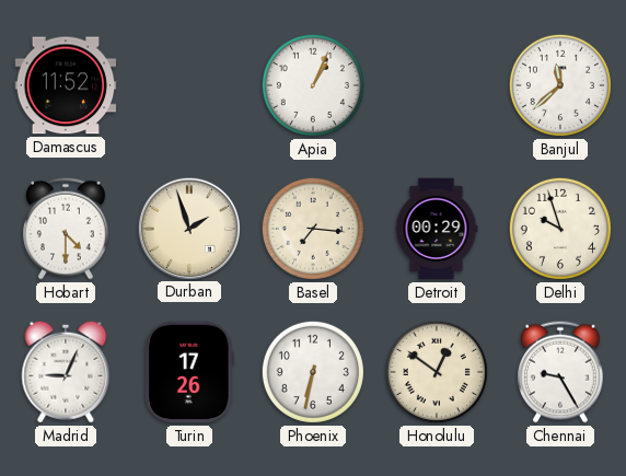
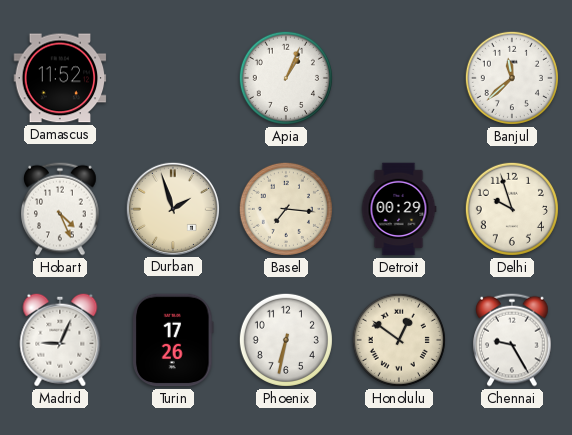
Hobart: 4:30 -> 4:26
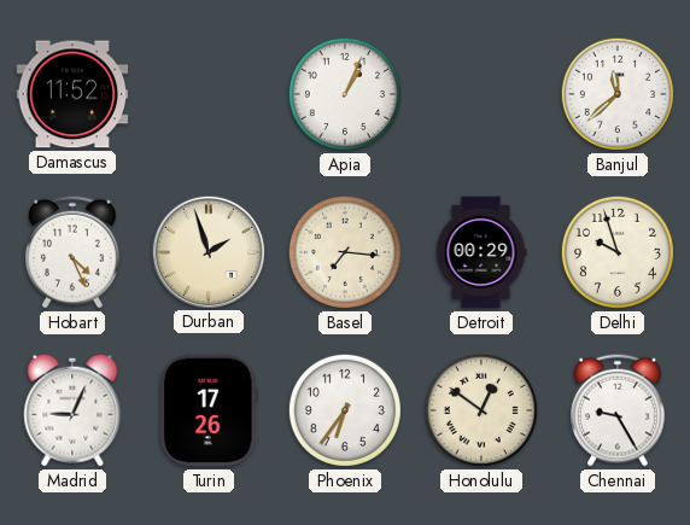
Phoenix: 6:32 -> 6:36
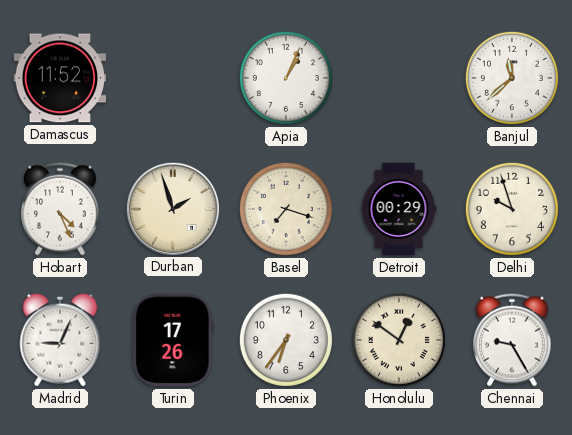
Basel: 7:16 -> 7:18
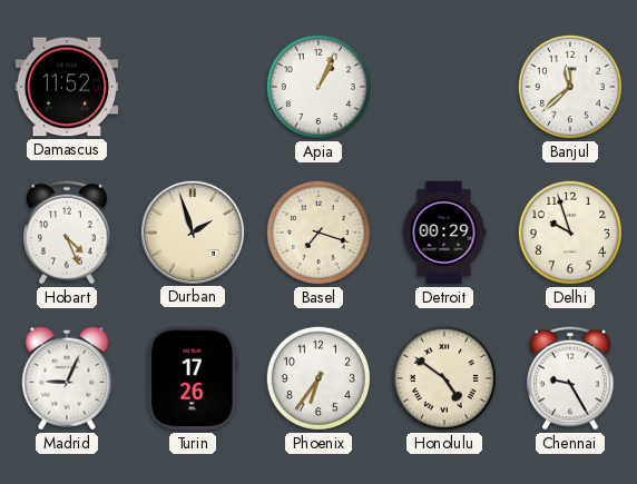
Honolulu: 12:51 -> 4:51
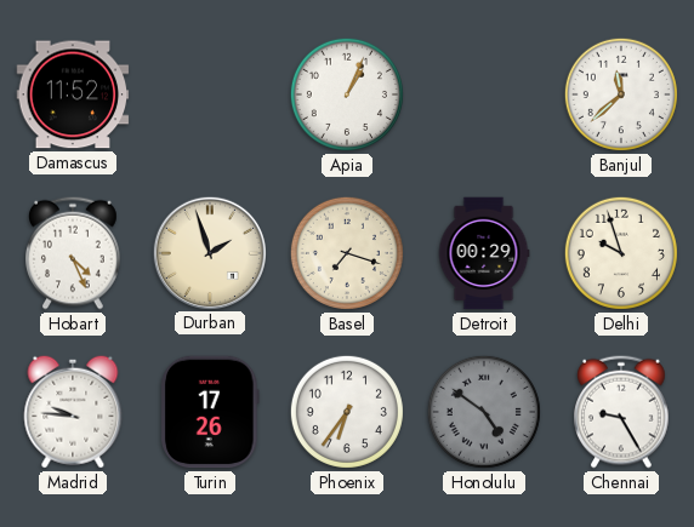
Madrid: 9:04 -> 9:46
Honolulu dial: cream -> grey
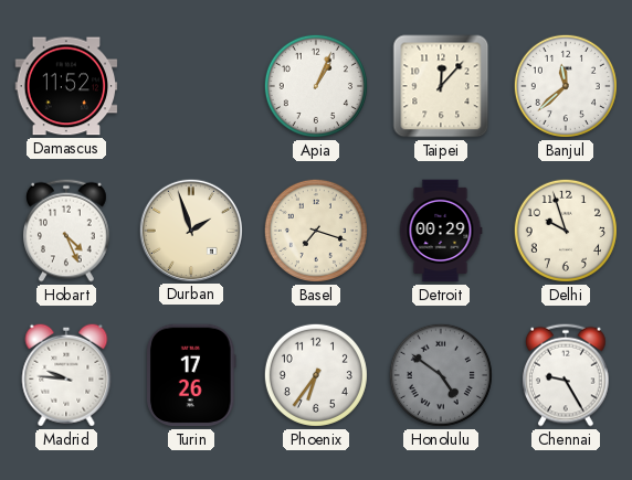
Taipei: none -> 12:07
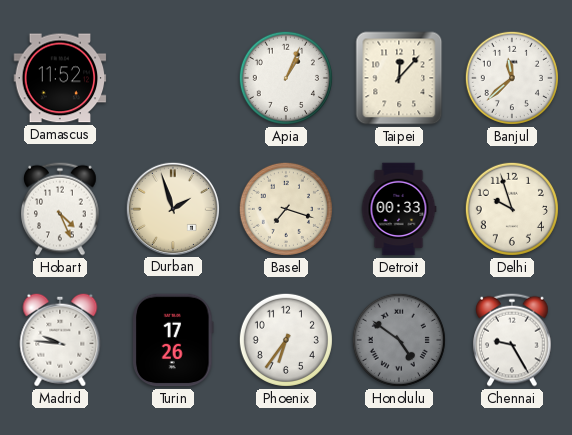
Detroit: 00:29 -> 00:33
